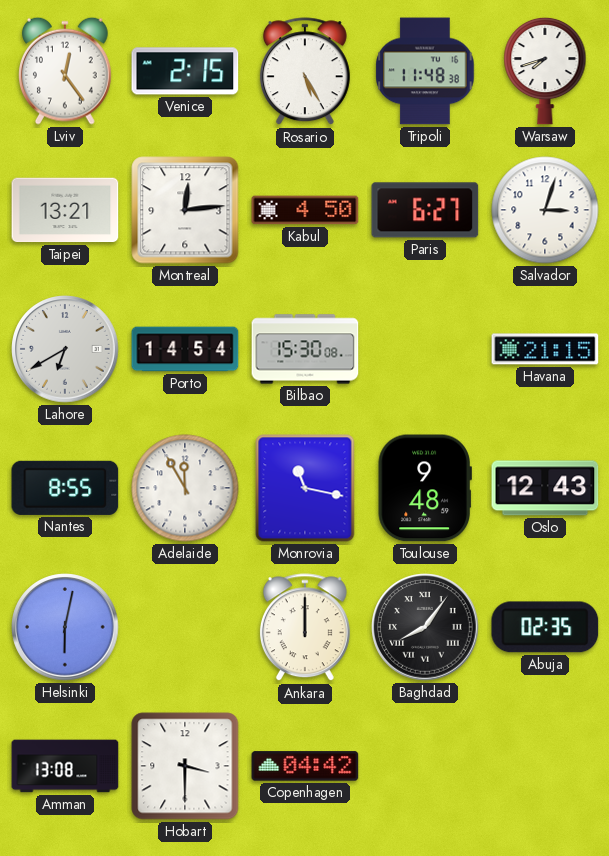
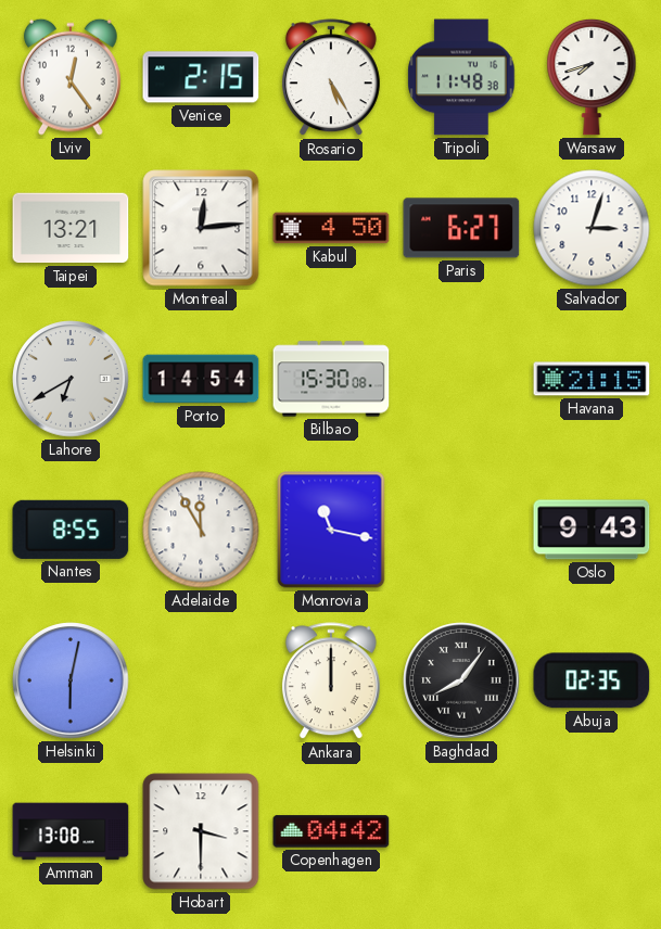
Toulouse: 9:48 -> none
Oslo: 12:43 -> 9:43
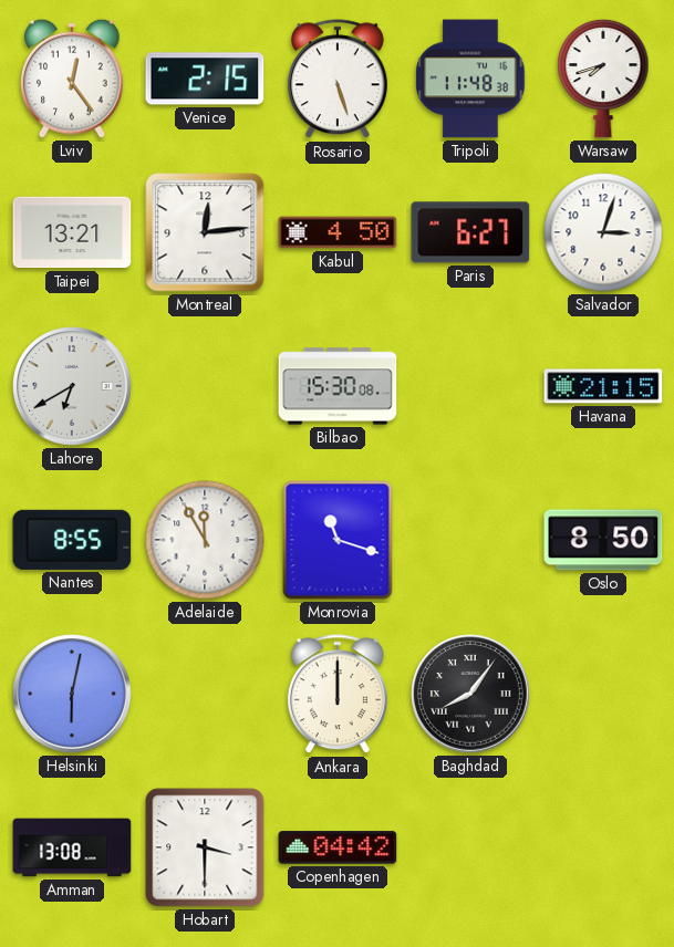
Rosario: 5:25 -> 5:27
Porto: 14:54 -> none
Monrovia: 11:17 -> 11:18
Oslo: 9:43 -> 8:50
Abuja: 02:35 -> none
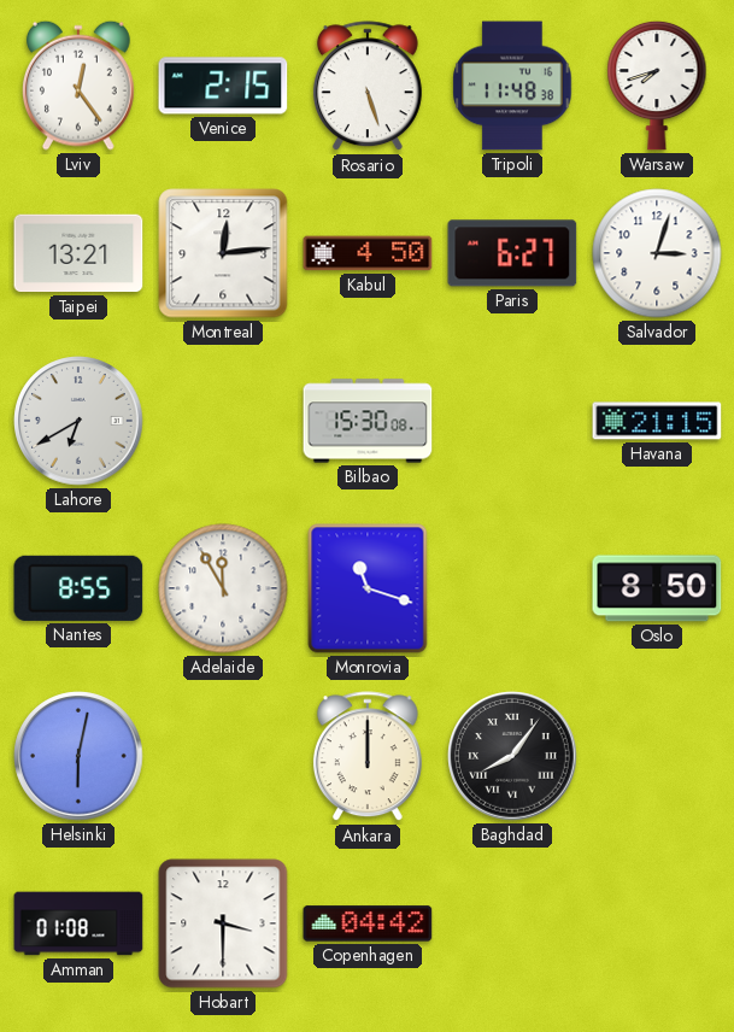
Amman: 13:08 -> 01:08
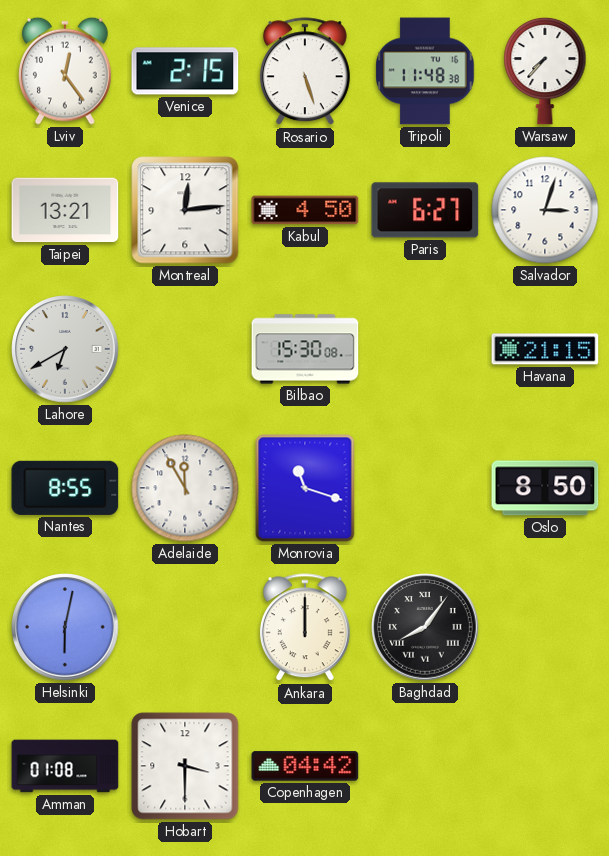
Warsaw: 7:42 -> 7:37
